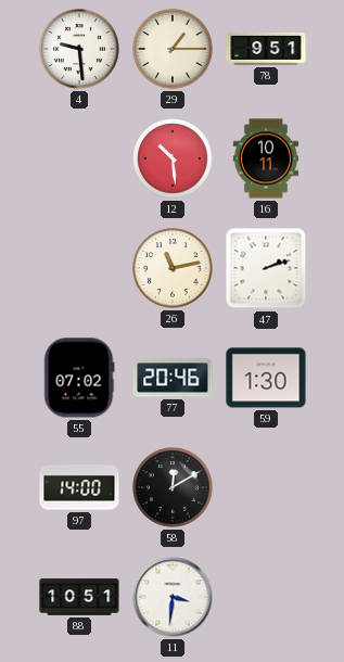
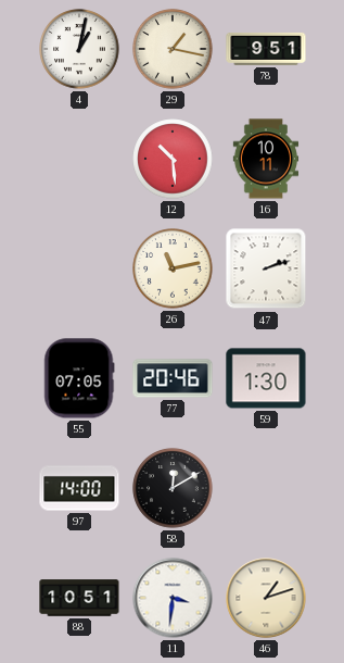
4: 9:29 -> 1:02
29: 1:15 -> 1:17
55: 07:02 -> 07:05
46: none -> 1:12
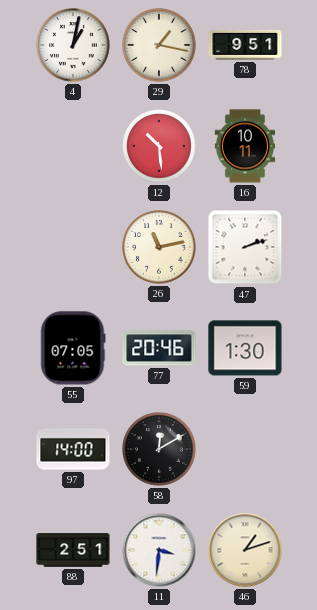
88: 10:51 -> 2:51
